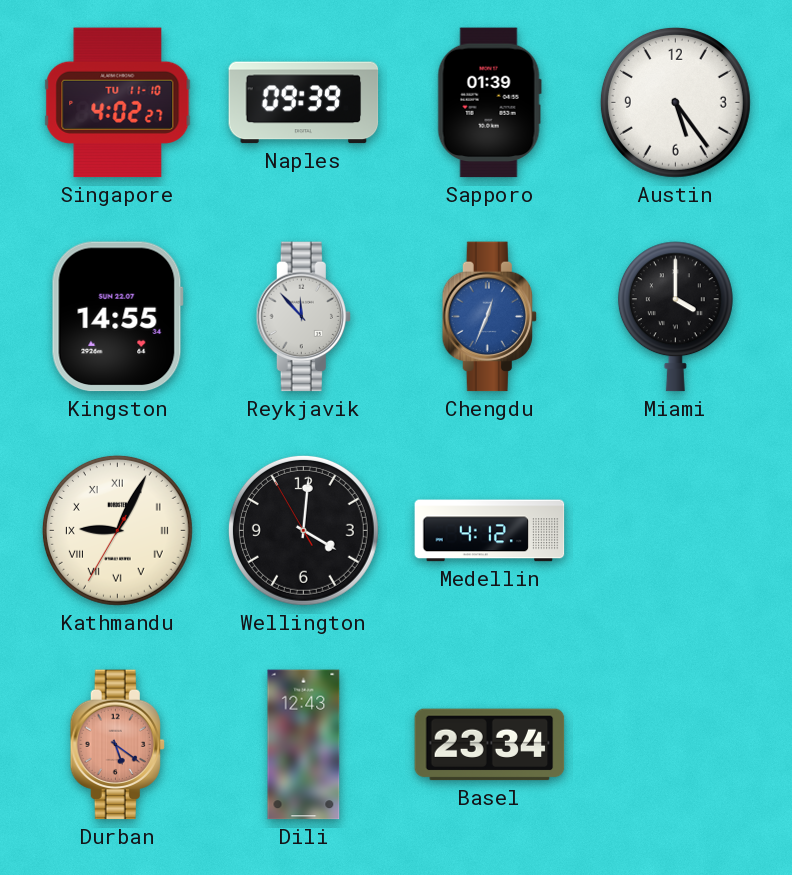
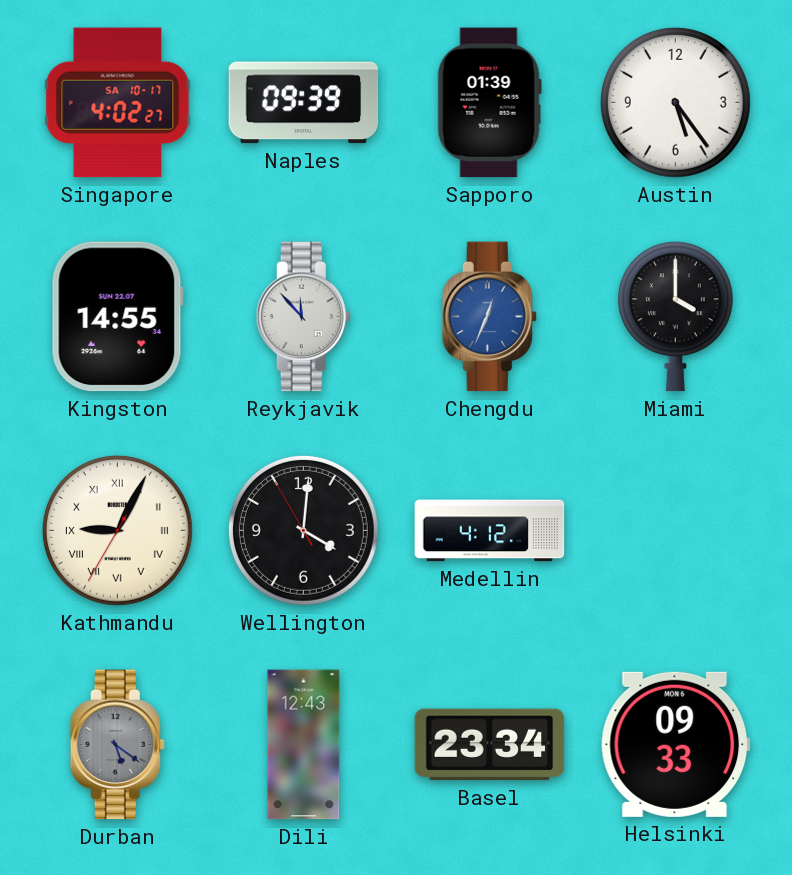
Singapore date: TU 11-10 -> SA 10-17
Durban dial: salmon -> grey
Helsinki: none -> 09:33
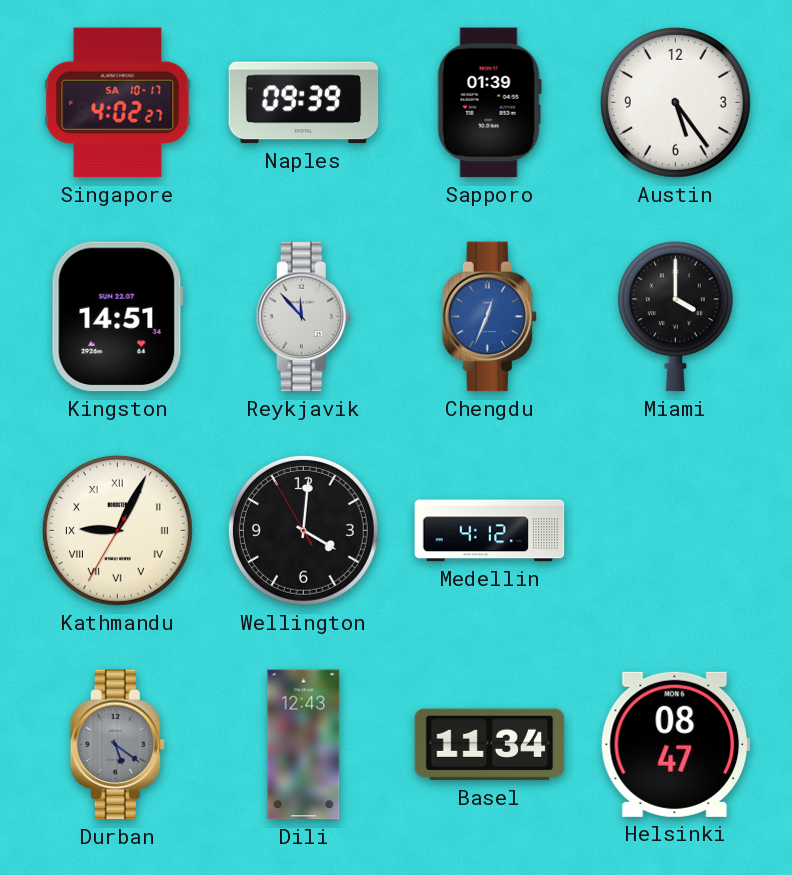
Kingston: 14:55 -> 14:51
Basel: 23:34 -> 11:34
Helsinki: 09:33 -> 08:47
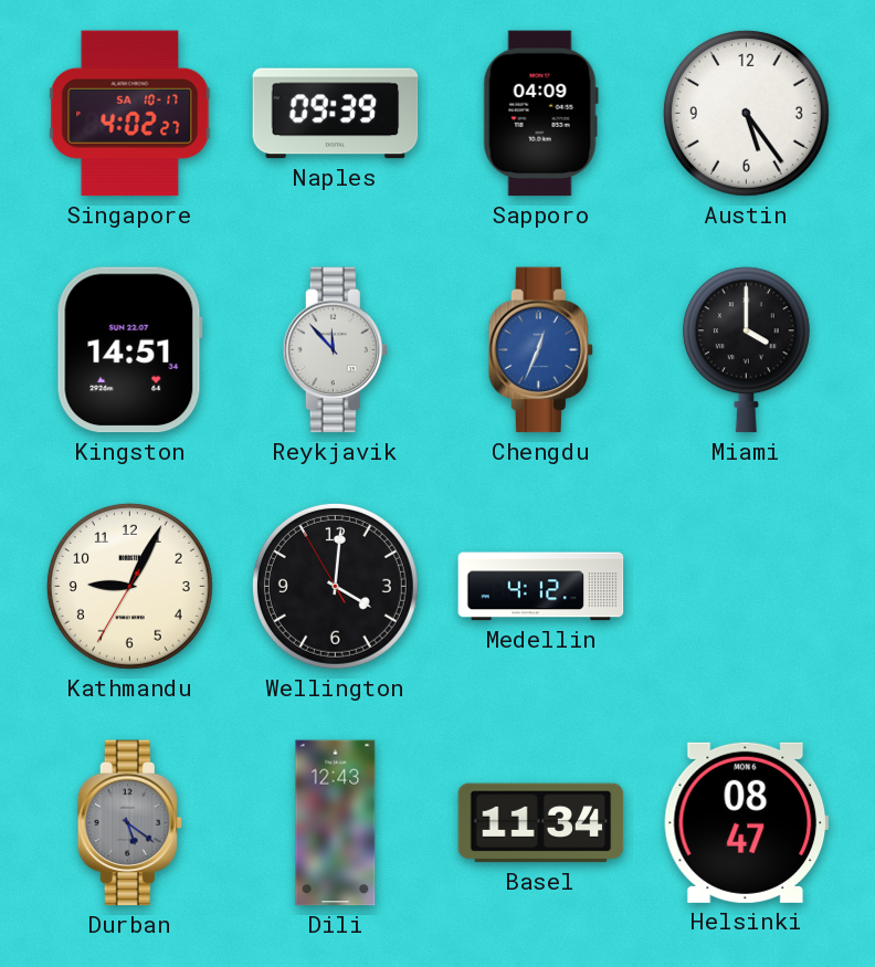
Sapporo: 01:39 -> 04:09
Kathmandu numerals: Roman -> Arabic
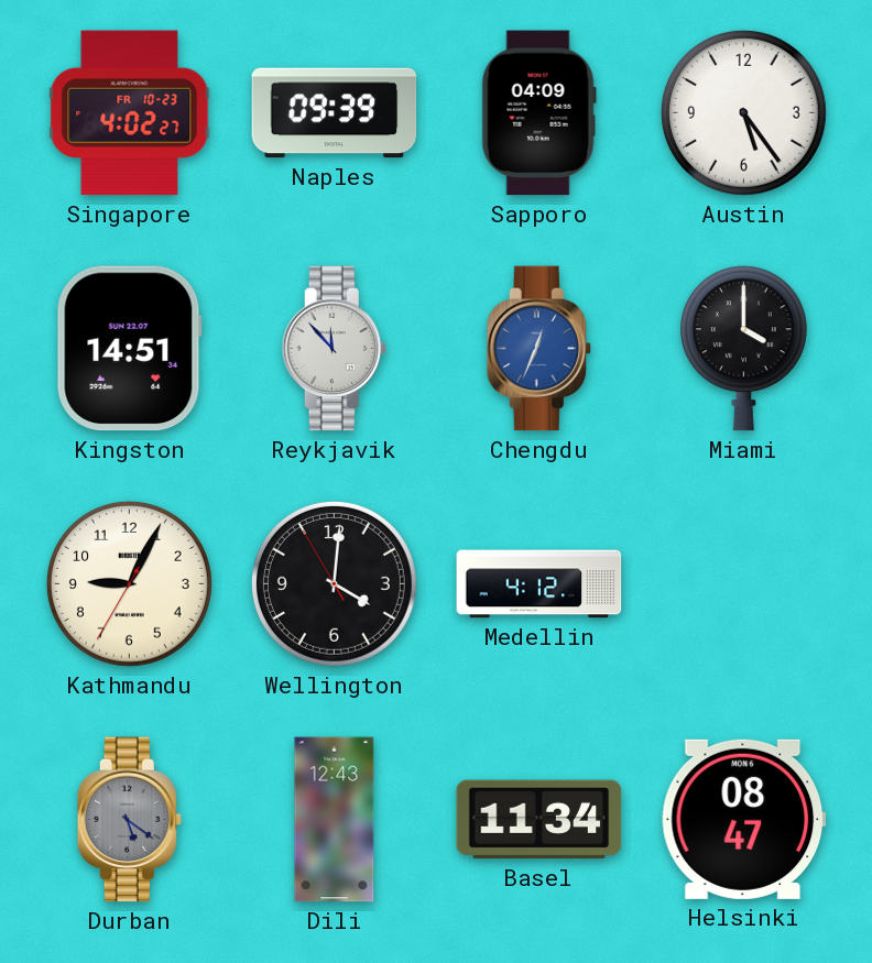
Singapore date: SA 10-17 -> FR 10-23
